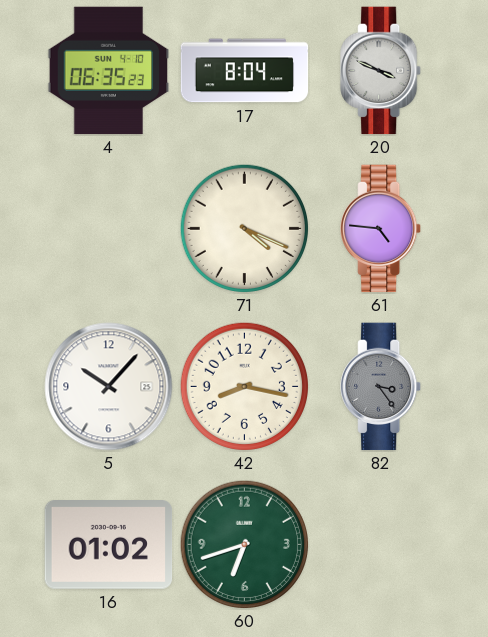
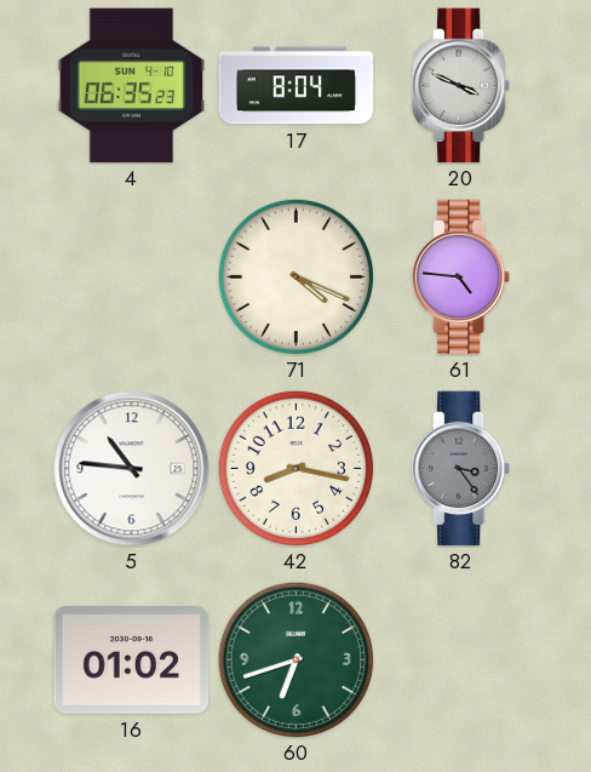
5: 10:07 -> 10:46
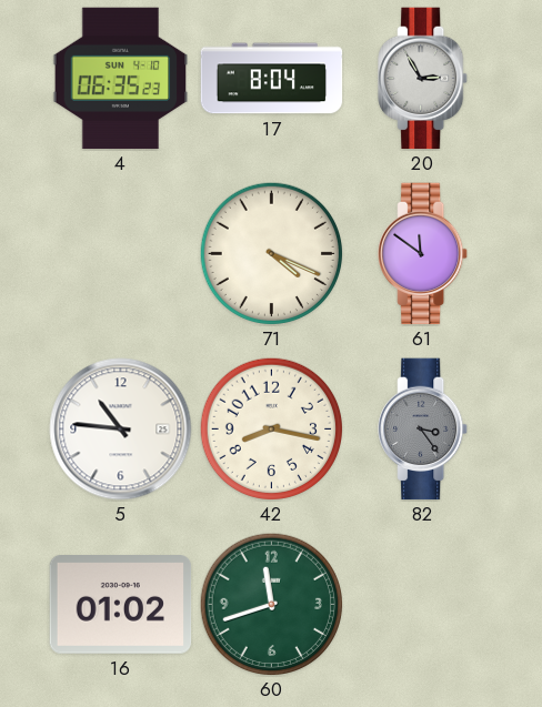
20: 3:49 -> 2:55
61: 4:46 -> 11:51
60: 6:42 -> 11:42
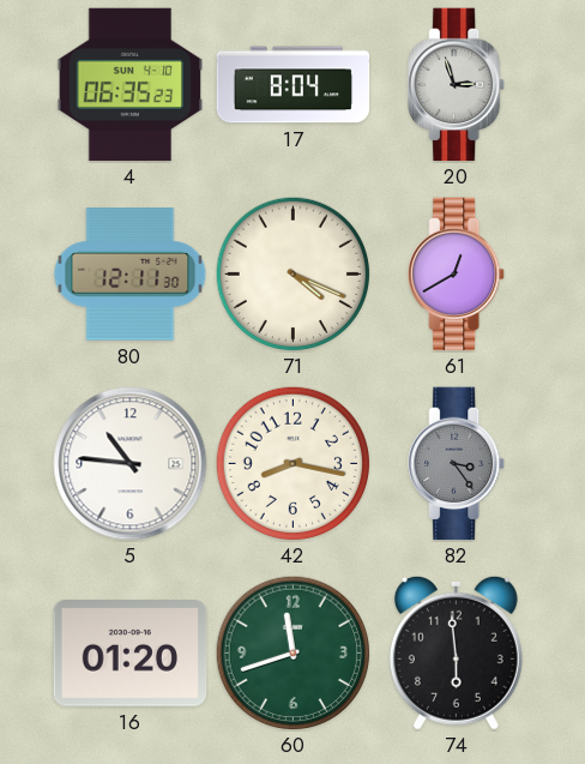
20: 2:55 -> 2:57
80: none -> 12:11
61: 11:51 -> 12:40
16: 01:02 -> 01:20
74: none -> 5:59
